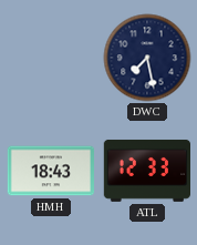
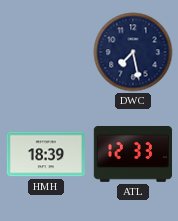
HMH: 18:43 -> 18:39
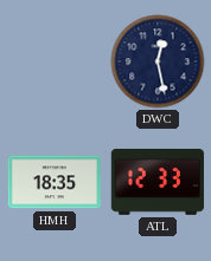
DWC: 7:28 -> 12:28
HMH: 18:39 -> 18:35
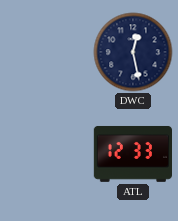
HMH: 18:35 -> none
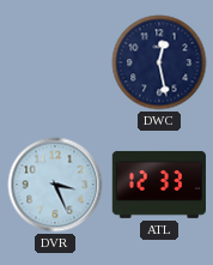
DVR: none -> 3:26
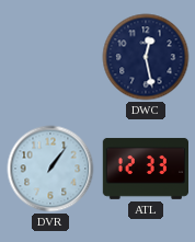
DVR: 3:26 -> 1:06
